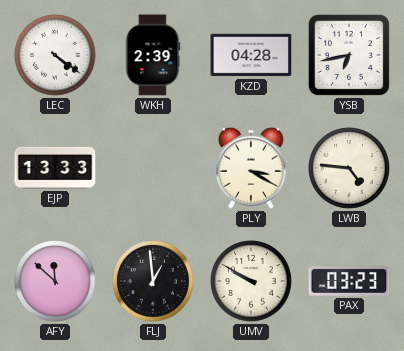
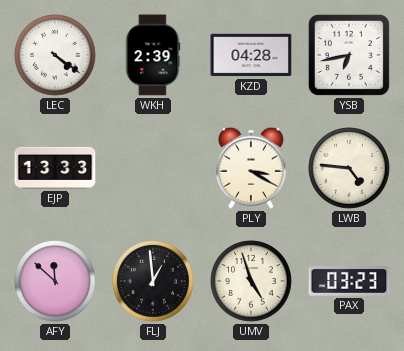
UMV: 9:50 -> 4:57
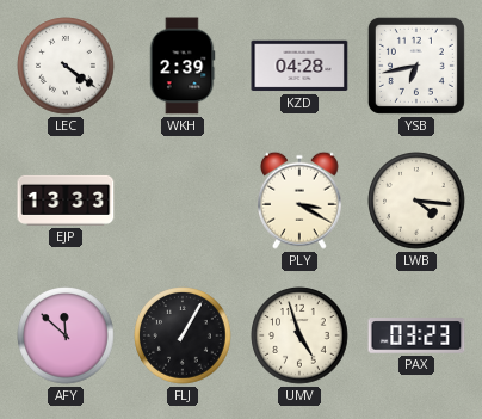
LWB: 4:46 -> 4:16
FLJ: 12:59 -> 1:05
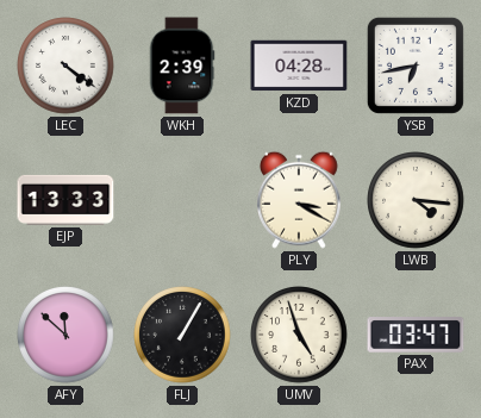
PAX: 03:23 -> 03:47
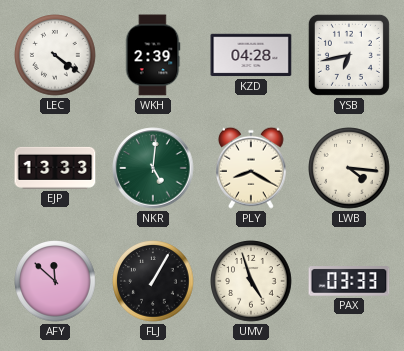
NKR: none -> 5:01
PLY: 3:20 -> 8:20
PAX: 03:47 -> 03:33
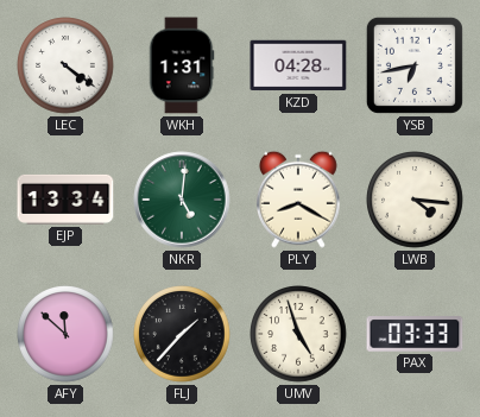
WKH: 2:39 -> 1:31
EJP: 13:33 -> 13:34
FLJ: 1:05 -> 1:37
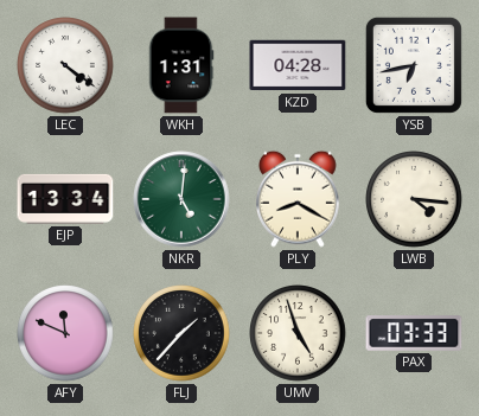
AFY: 11:52 -> 11:49
